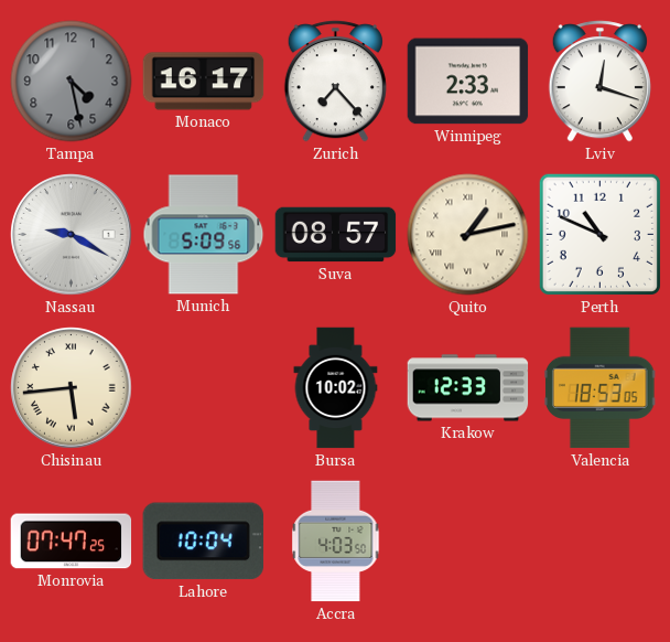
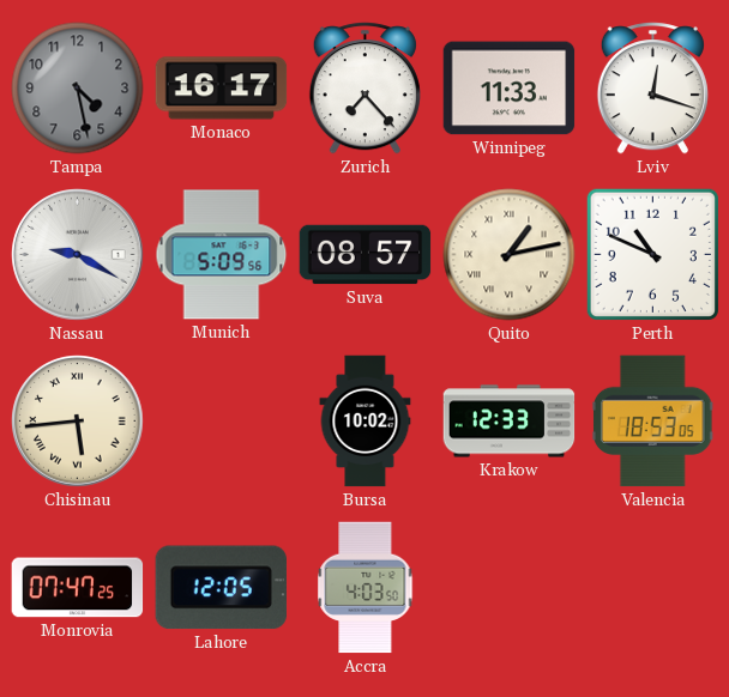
Winnipeg: 2:33 -> 11:33
Lahore: 10:04 -> 12:05
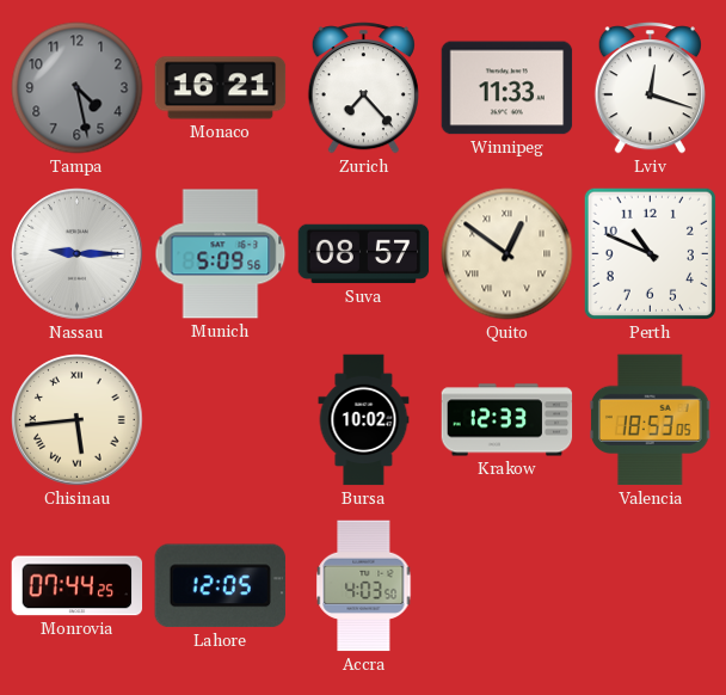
Monaco: 16:17 -> 16:21
Nassau: 9:20 -> 9:15
Quito: 1:13 -> 12:51
Monrovia: 07:47 -> 07:44
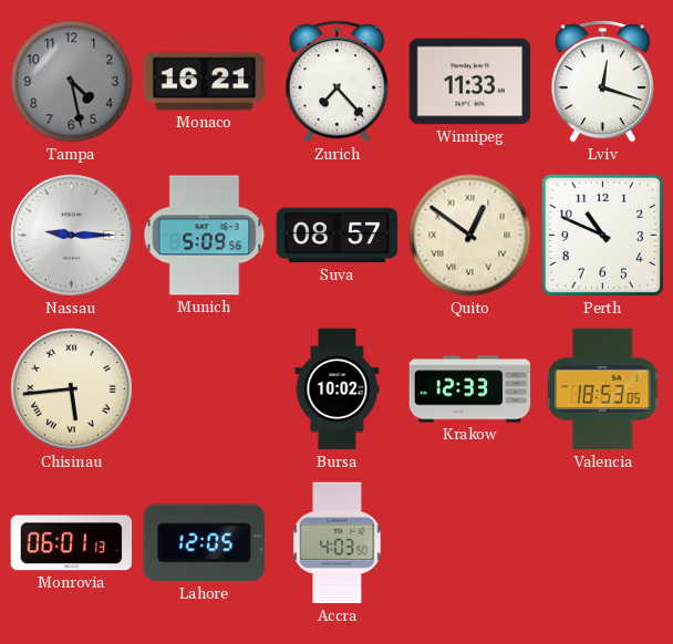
Monrovia: 07:44 -> 06:01
